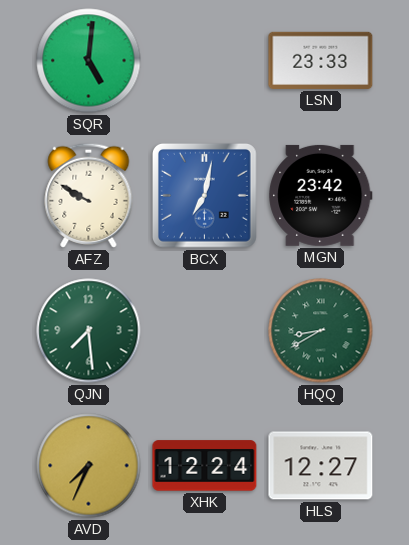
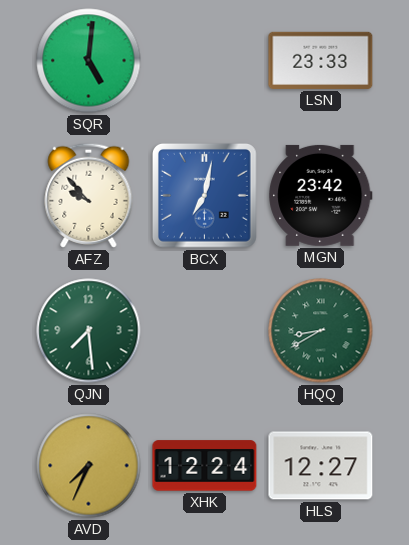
AFZ: 9:50 -> 9:53
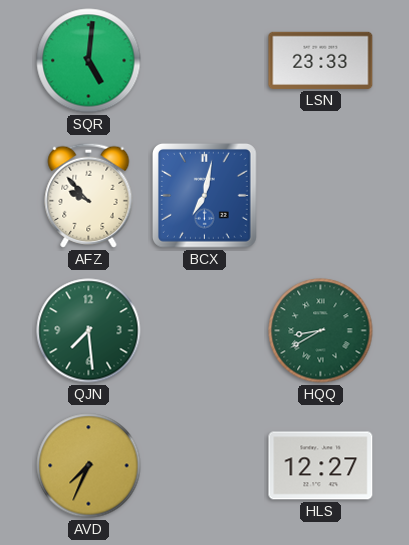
MGN: 23:42 -> none
XHK: 12:24 -> none
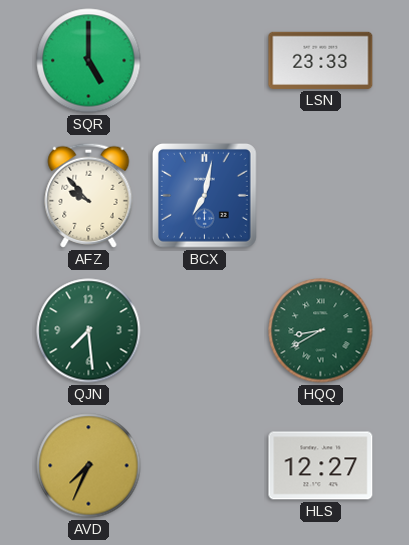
SQR: 5:01 -> 5:00
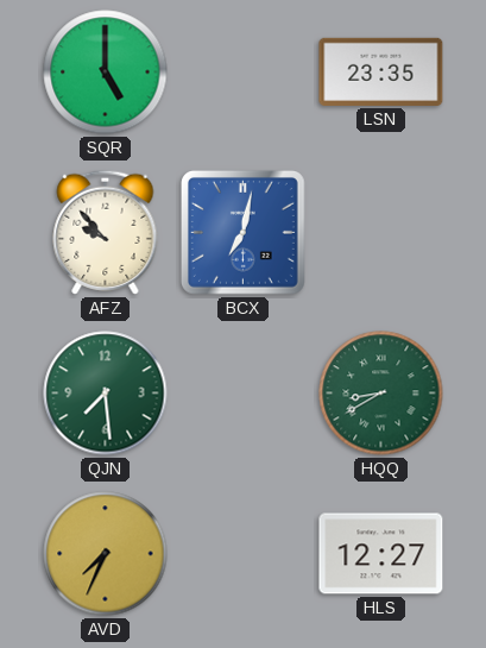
LSN: 23:33 -> 23:35
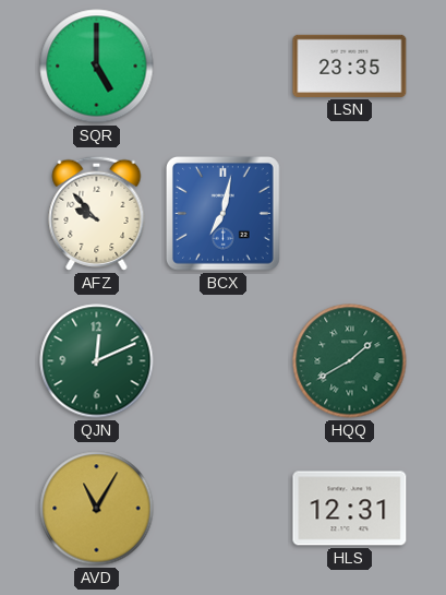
QJN: 7:29 -> 12:11
HQQ: 8:40 -> 1:40
AVD: 7:34 -> 11:05
HLS: 12:27 -> 12:31
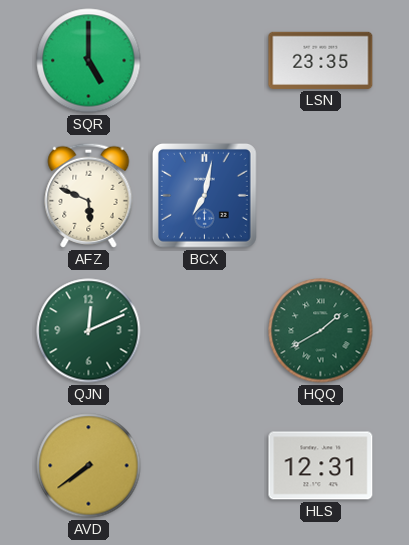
AFZ: 9:53 -> 5:49
AVD: 11:05 -> 7:39
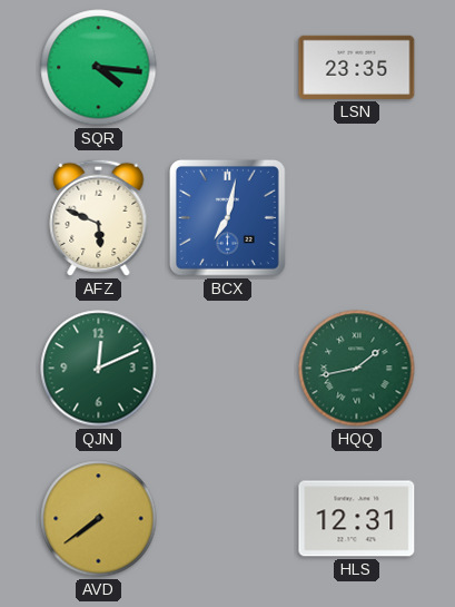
SQR: 5:00 -> 4:16
HQQ: 1:40 -> 1:43
